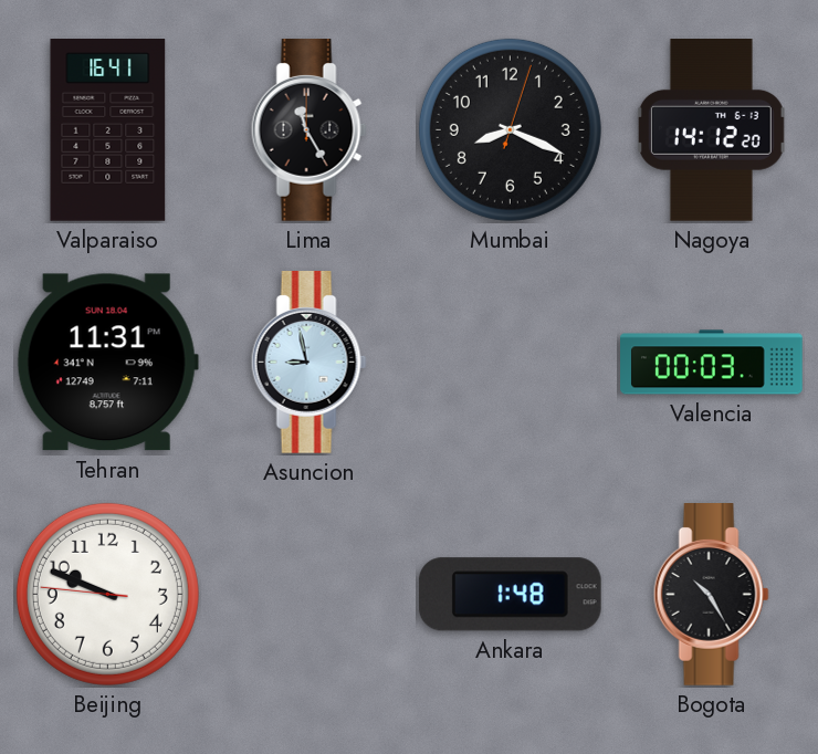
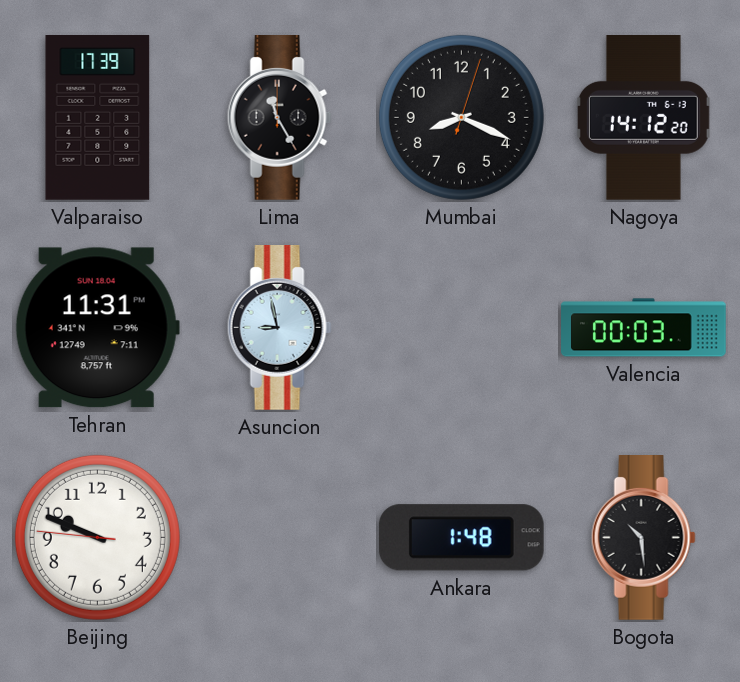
Valparaiso: 16:41 -> 17:39
Bogota: 10:25 -> 10:29
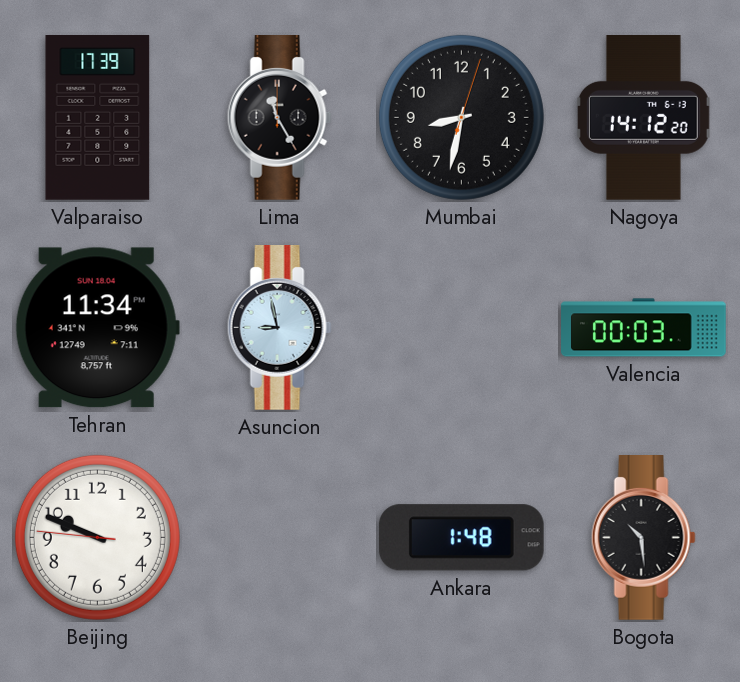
Mumbai: 8:19 -> 8:32
Tehran: 11:31 -> 11:34
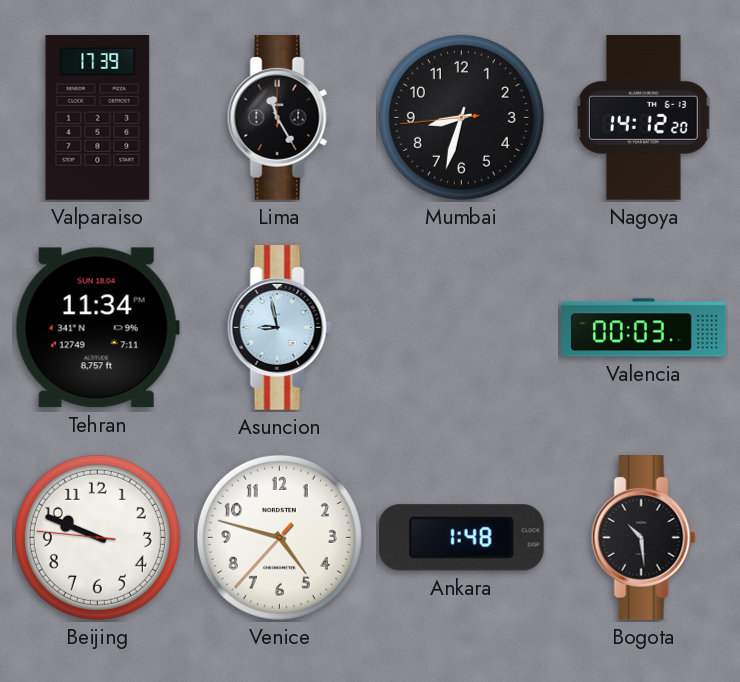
Mumbai: 8:32:03 -> 8:32:44
Venice: none -> 4:47
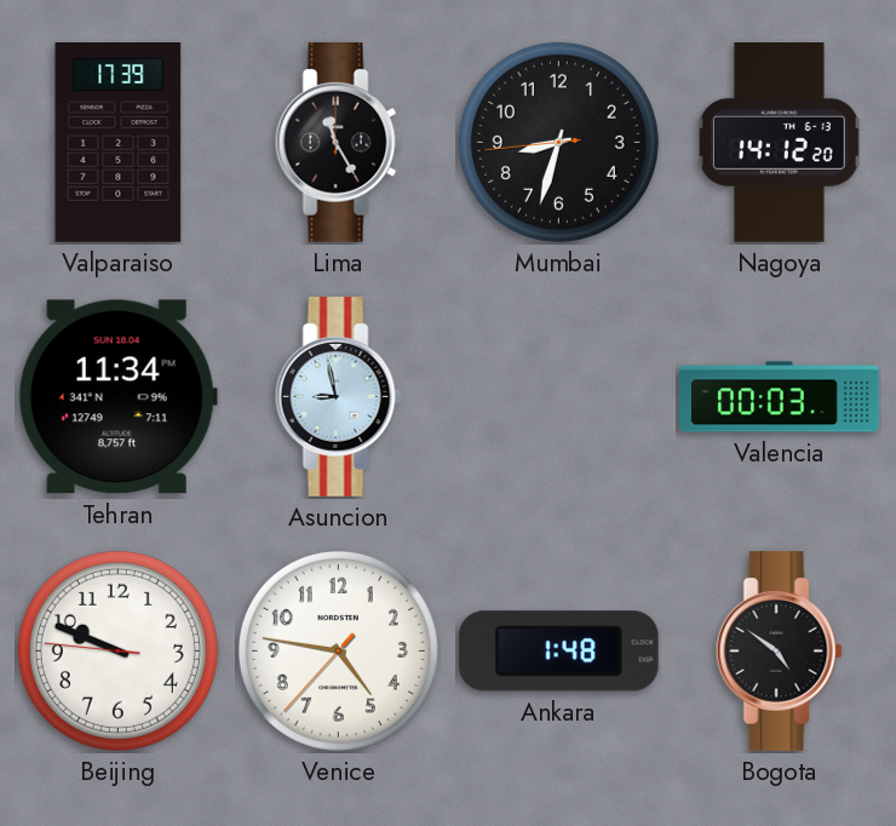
Venice: 4:47 -> 4:46
Bogota: 10:29 -> 4:51
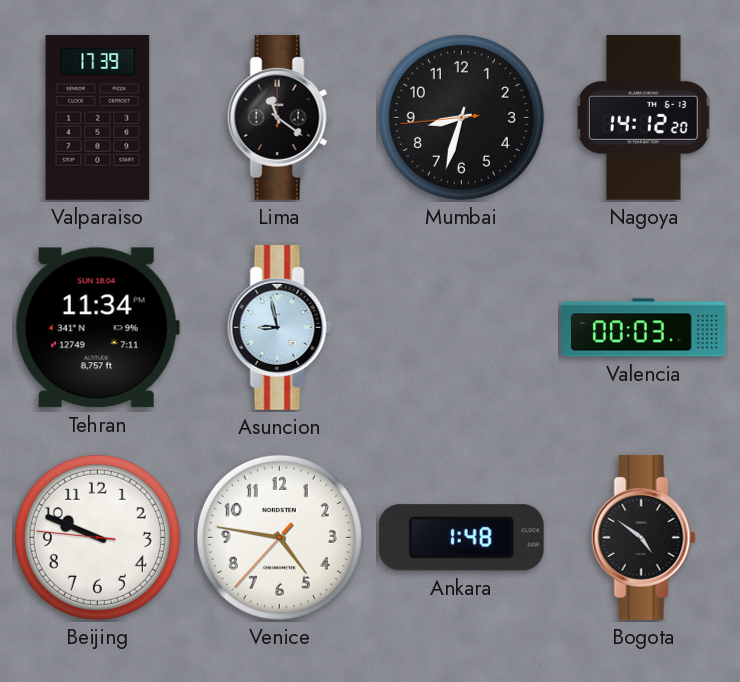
Lima: 11:25 -> 11:21
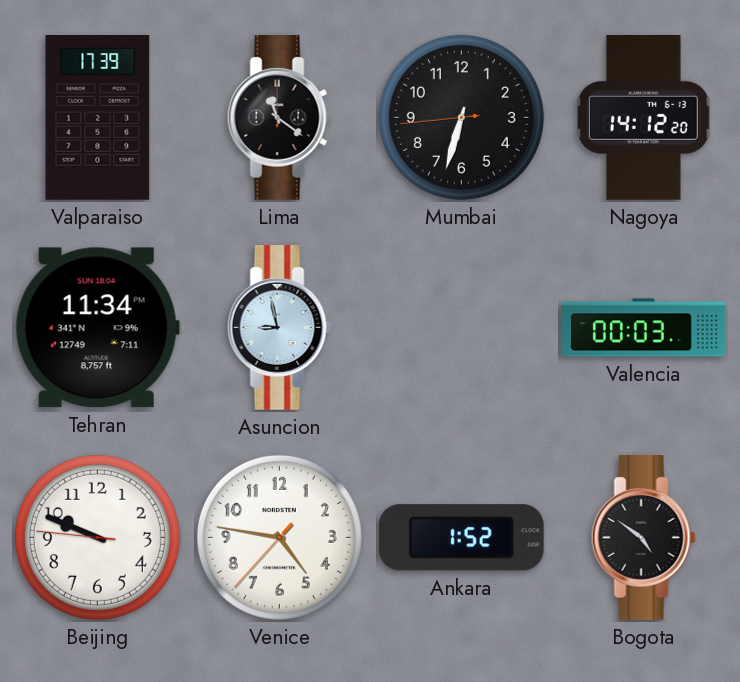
Mumbai: 8:32 -> 6:32
Ankara: 1:48 -> 1:52
